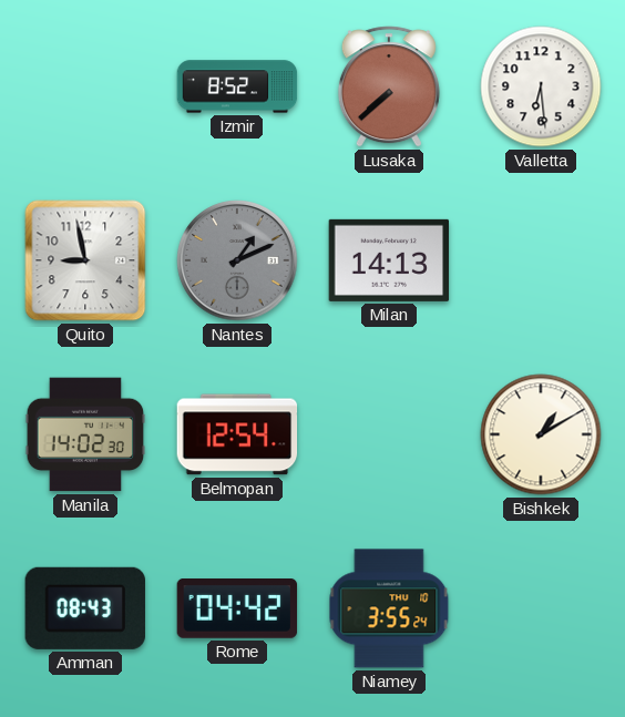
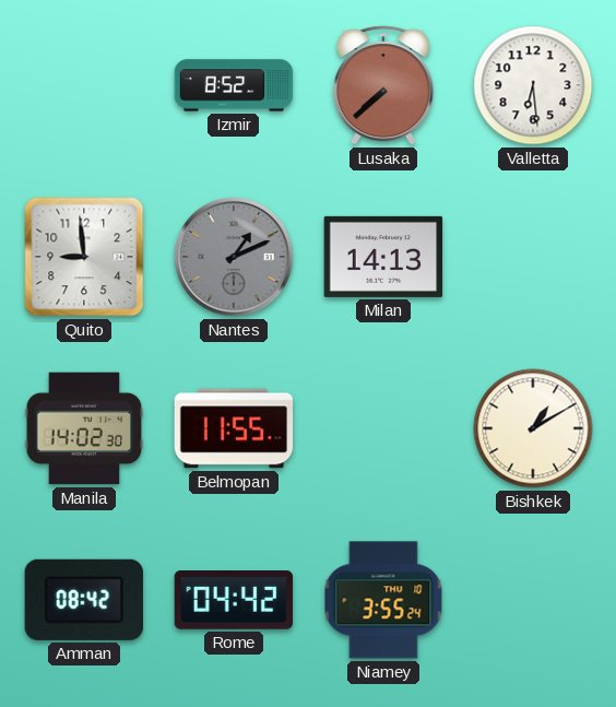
Quito: 8:58 -> 8:59
Belmopan: 12:54 -> 11:55
Amman: 08:43 -> 08:42
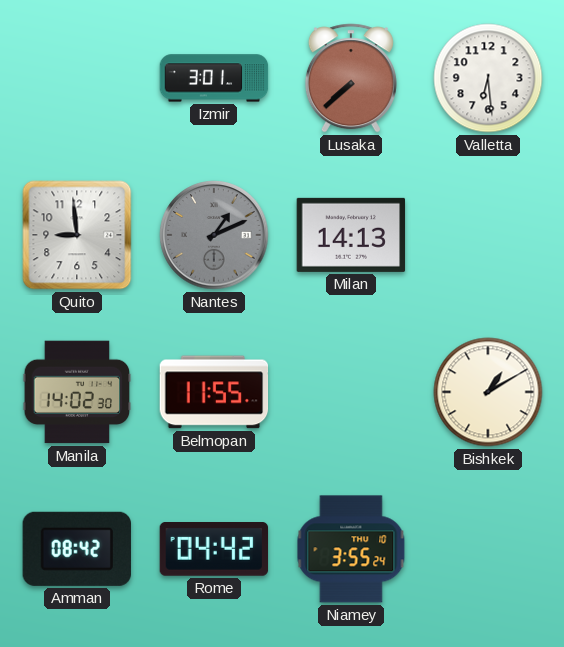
Izmir: 8:52 -> 3:01
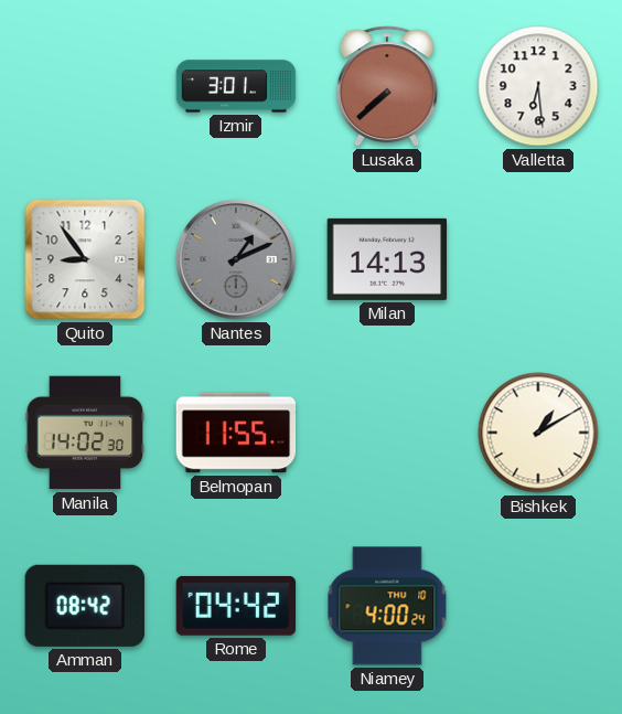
Quito: 8:59 -> 8:54
Niamey: 3:55 -> 4:00
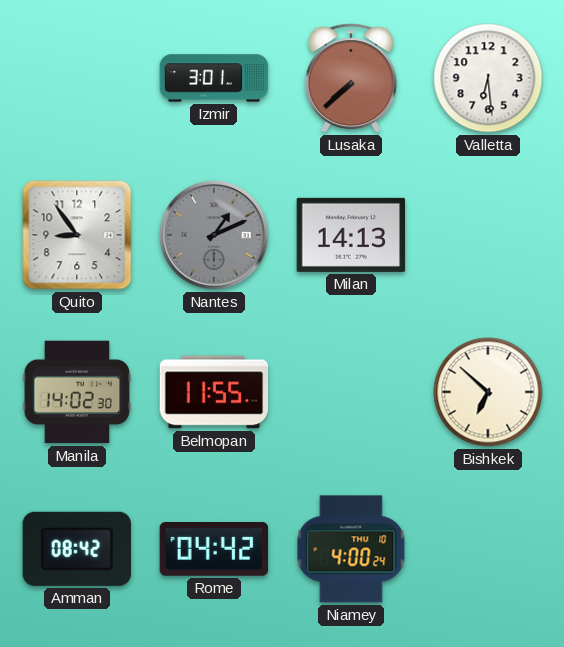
Bishkek: 1:10 -> 6:52
